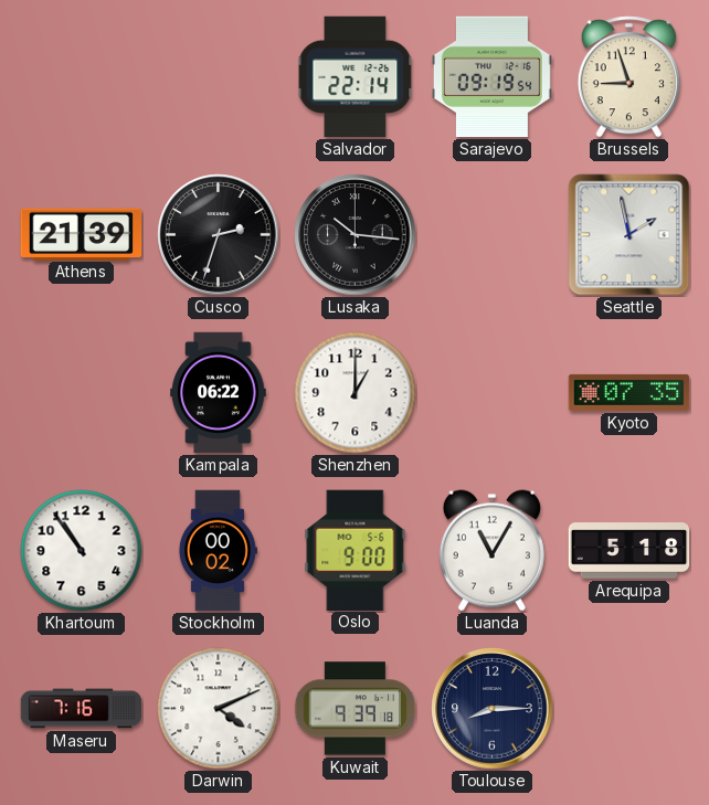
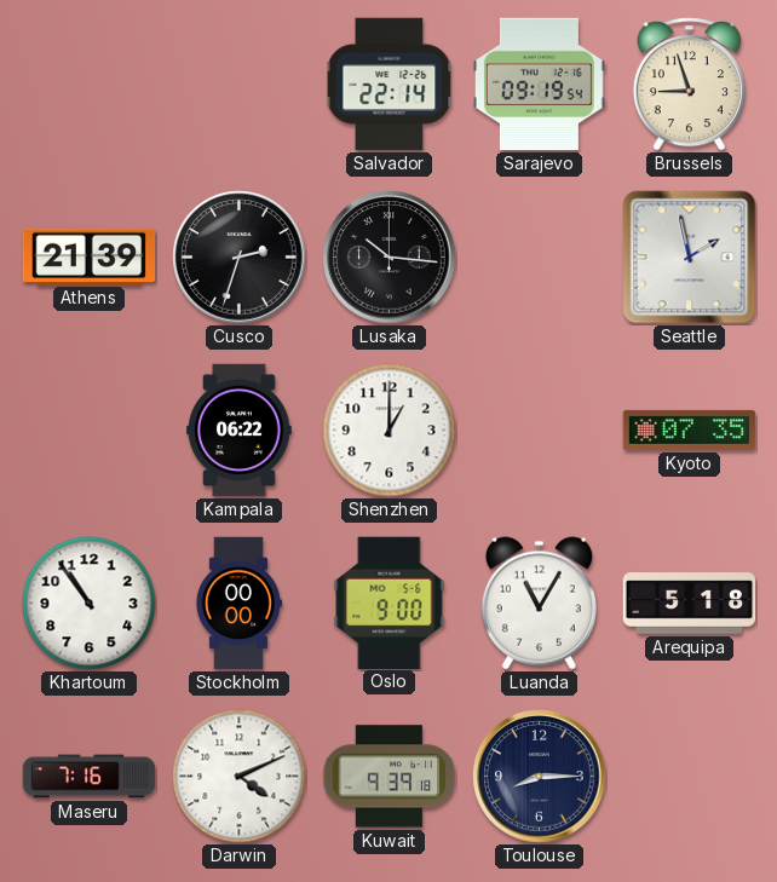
Stockholm: 00:02 -> 00:00
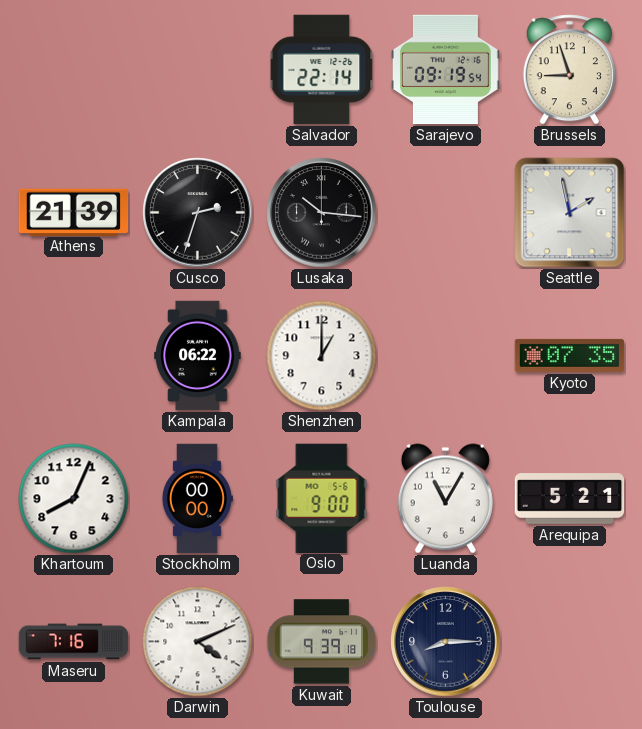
Khartoum: 10:54 -> 8:04
Arequipa: 5:18 -> 5:21
